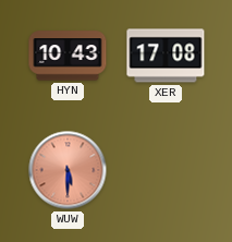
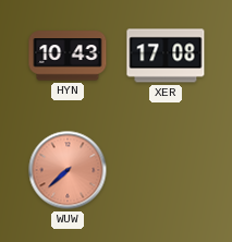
WUW: 5:30 -> 7:38
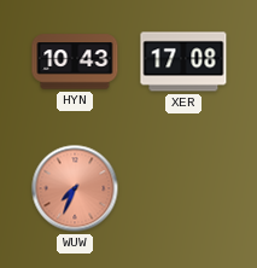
WUW: 7:38 -> 7:34
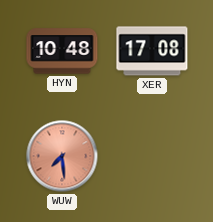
HYN: 10:43 -> 10:48
WUW: 7:34 -> 7:29
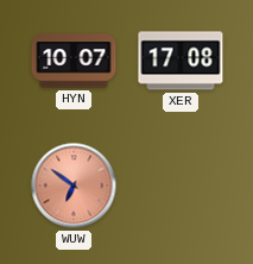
HYN: 10:48 -> 10:07
WUW: 7:29 -> 6:51
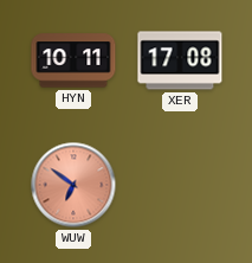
HYN: 10:07 -> 10:11
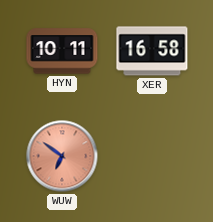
XER: 17:08 -> 16:58
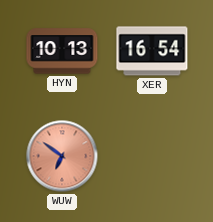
HYN: 10:11 -> 10:13
XER: 16:58 -> 16:54
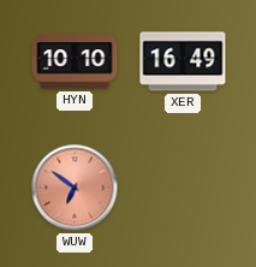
HYN: 10:13 -> 10:10
XER: 16:54 -> 16:49
